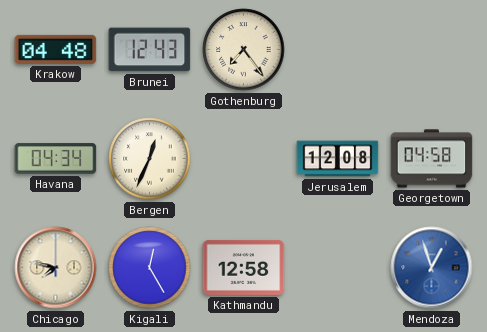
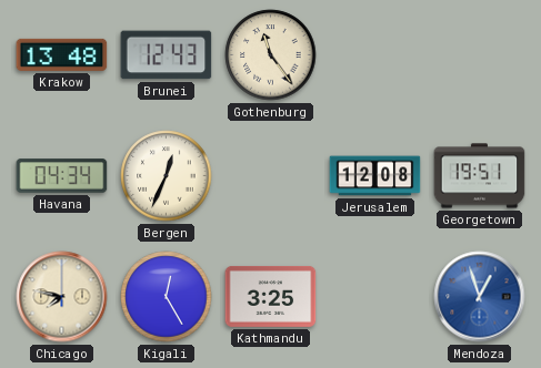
Krakow: 04:48 -> 13:48
Gothenburg: 7:24 -> 11:24
Georgetown: 04:58 -> 19:51
Kathmandu: 12:58 -> 3:25
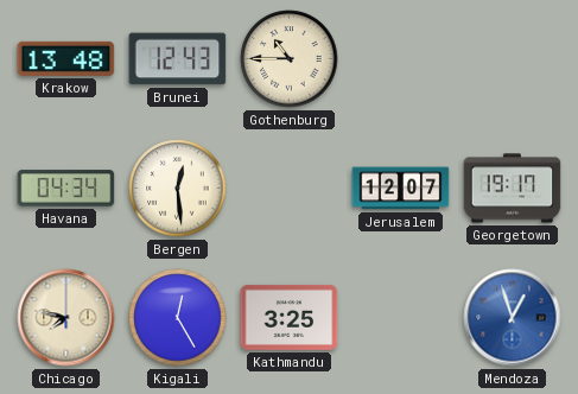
Gothenburg: 11:24 -> 10:45
Bergen: 12:34 -> 12:29
Jerusalem: 12:08 -> 12:07
Georgetown: 19:51 -> 19:17
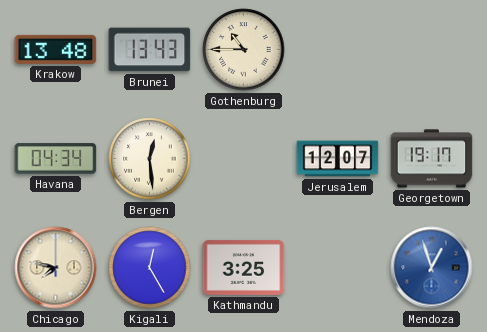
Brunei: 12:43 -> 13:43
